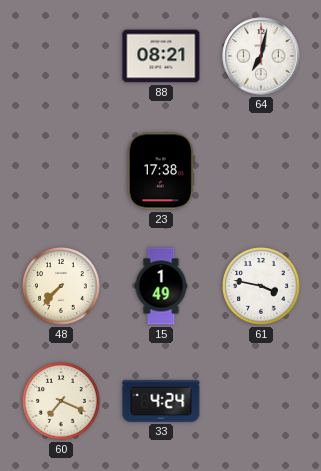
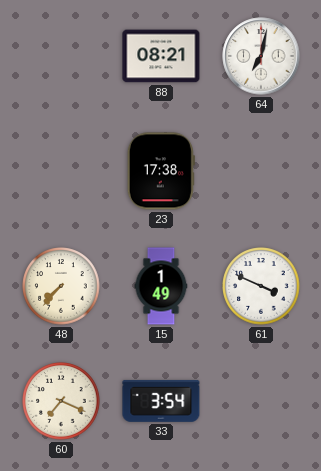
61: 3:47 -> 3:49
33: 4:24 -> 3:54
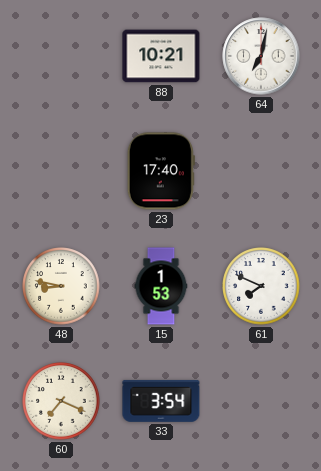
88: 08:21 -> 10:21
23: 17:38 -> 17:40
48: 7:37 -> 8:47
15: 1:49 -> 1:53
61: 3:49 -> 7:49
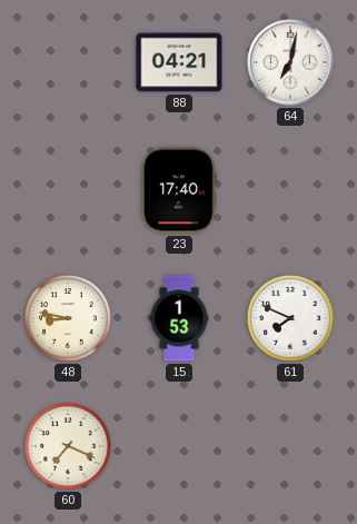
88: 10:21 -> 04:21
33: 3:54 -> none
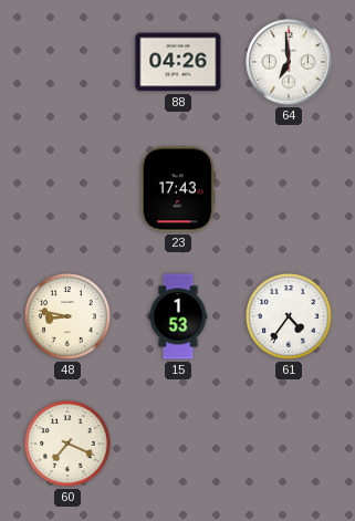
88: 04:21 -> 04:26
64: 7:02 -> 6:59
23: 17:40 -> 17:43
61: 7:49 -> 4:36
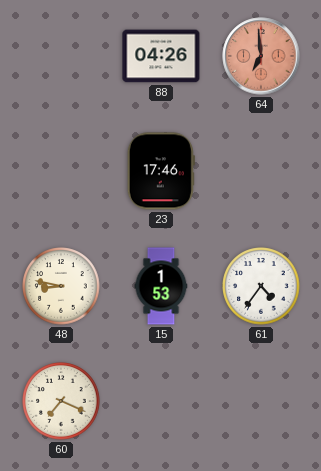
64 dial: white -> salmon
23: 17:43 -> 17:46
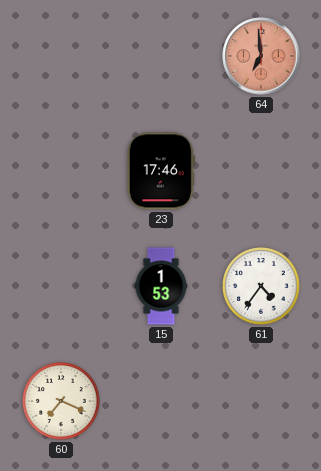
88: 04:26 -> none
48: 8:47 -> none
